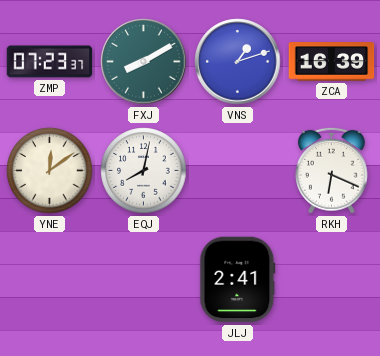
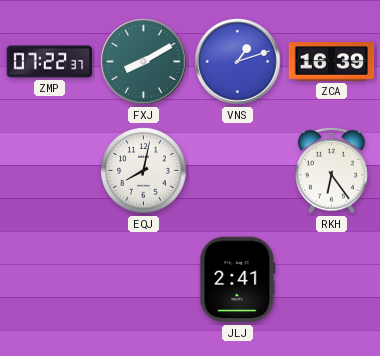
ZMP: 07:23 -> 07:22
YNE: 12:09 -> none
RKH: 6:19 -> 6:24
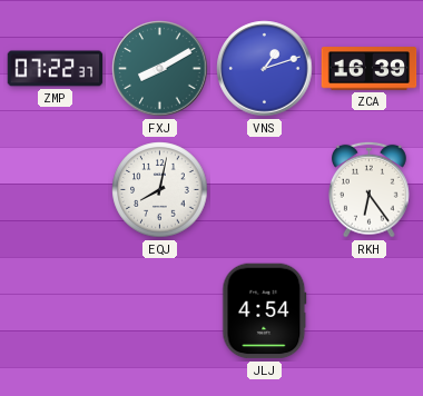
JLJ: 2:41 -> 4:54
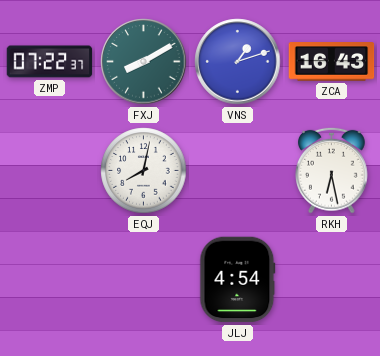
ZCA: 16:39 -> 16:43
RKH: 6:24 -> 6:28
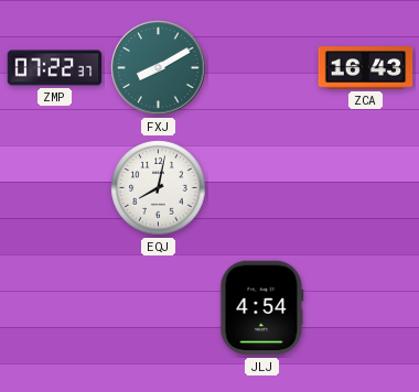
VNS: 1:12 -> none
RKH: 6:28 -> none
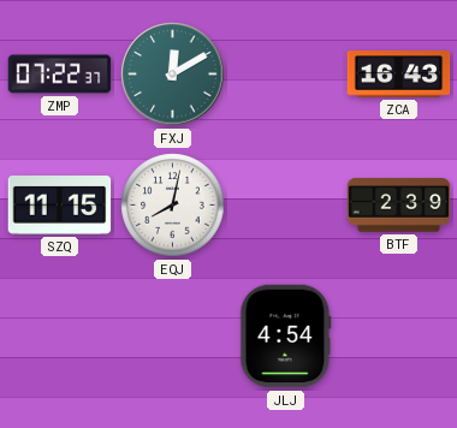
FXJ: 8:10 -> 12:10
SZQ: none -> 11:15
BTF: none -> 2:39
